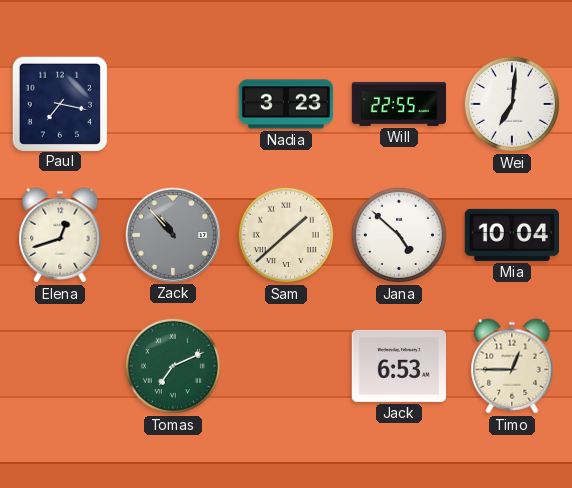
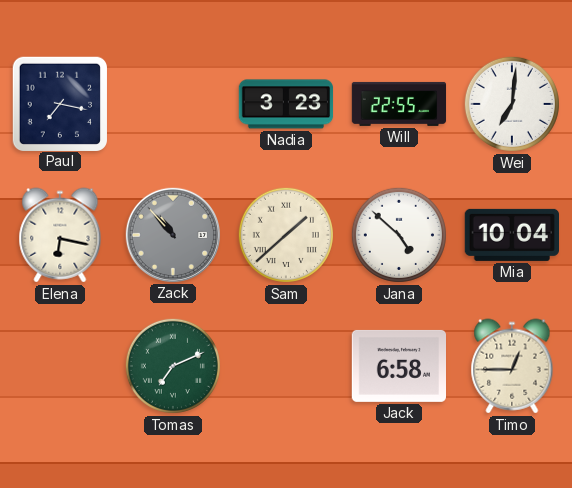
Elena: 12:42 -> 6:17
Jack: 6:53 -> 6:58
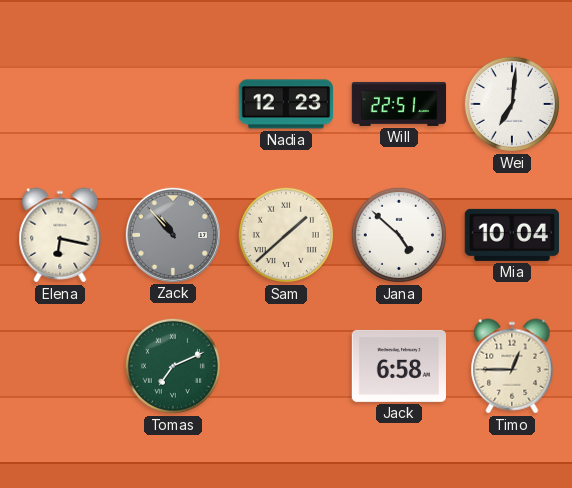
Paul: 7:17 -> none
Nadia: 3:23 -> 12:23
Will: 22:55 -> 22:51
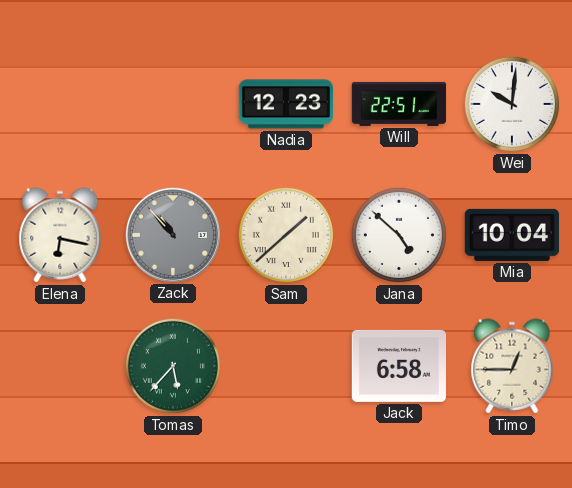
Wei: 7:01 -> 10:01
Tomas: 7:11 -> 5:37
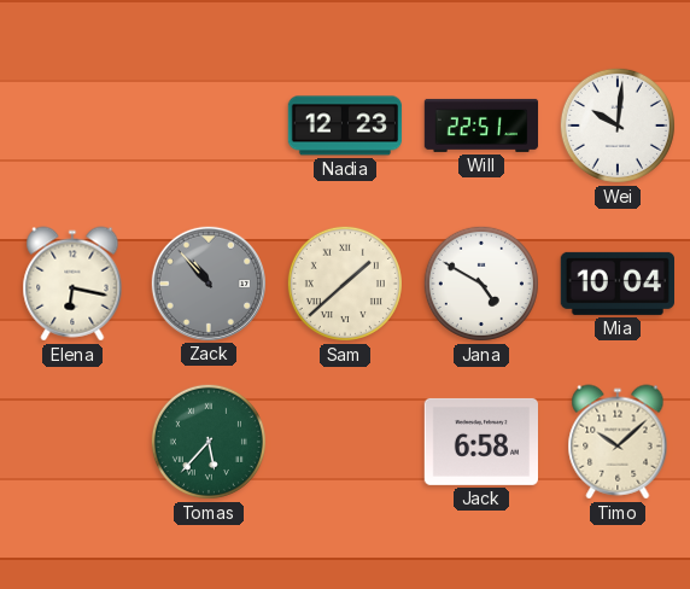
Jana: 4:52 -> 4:50
Timo: 12:45 -> 10:08
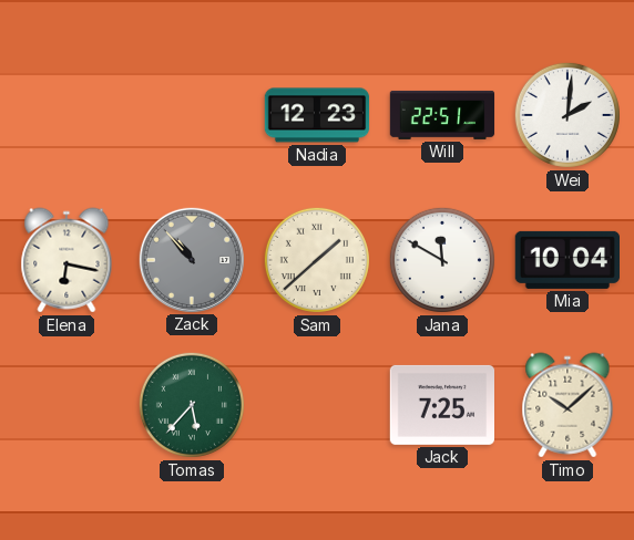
Wei: 10:01 -> 2:01
Jana: 4:50 -> 11:50
Jack: 6:58 -> 7:25
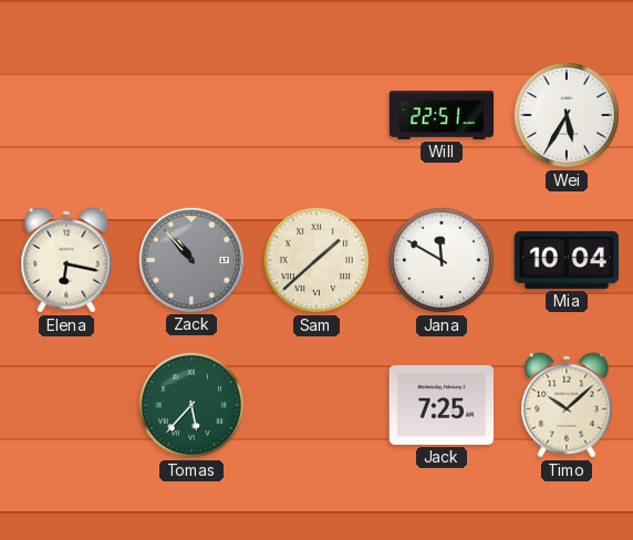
Nadia: 12:23 -> none
Wei: 2:01 -> 5:35
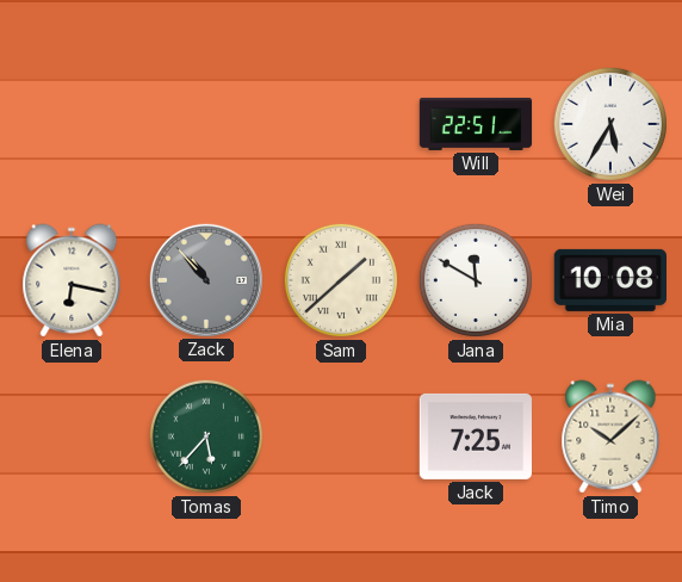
Mia: 10:04 -> 10:08
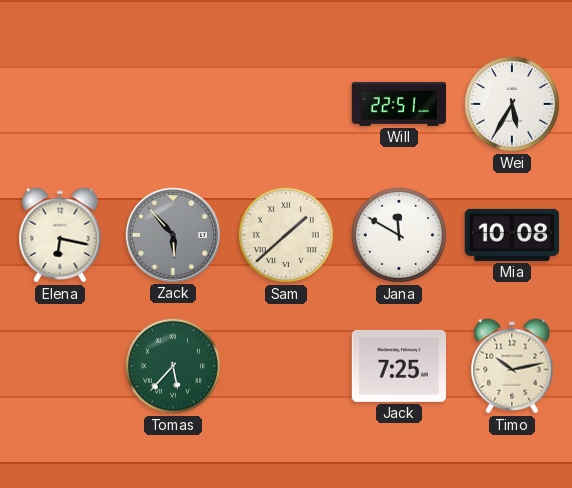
Zack: 10:53 -> 5:53
Timo: 10:08 -> 10:13
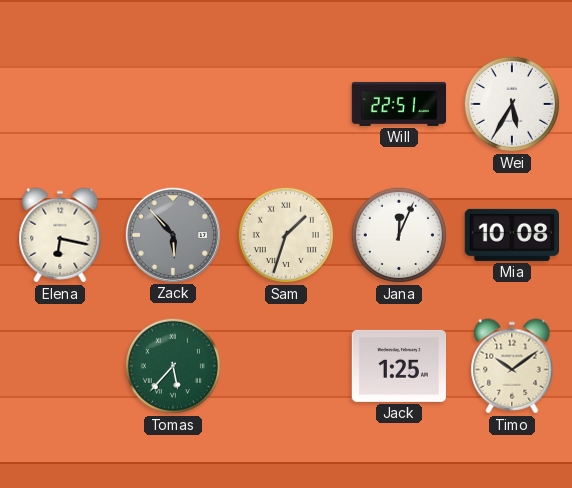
Sam: 1:38 -> 1:33
Jana: 11:50 -> 12:04
Jack: 7:25 -> 1:25
Timo: 10:13 -> 10:09
